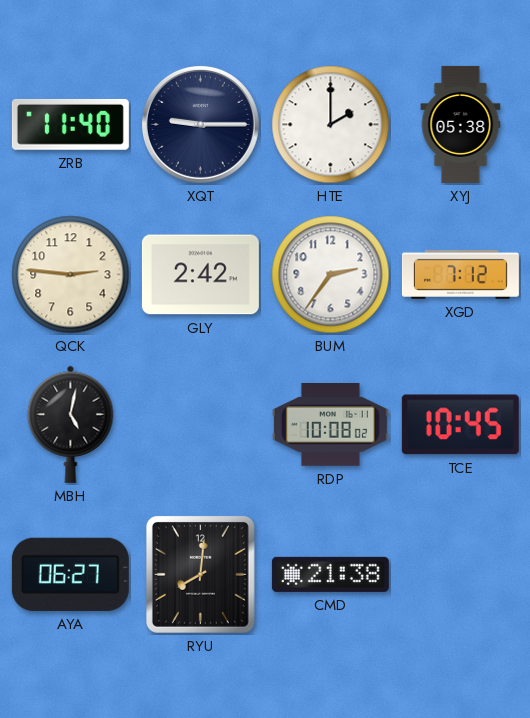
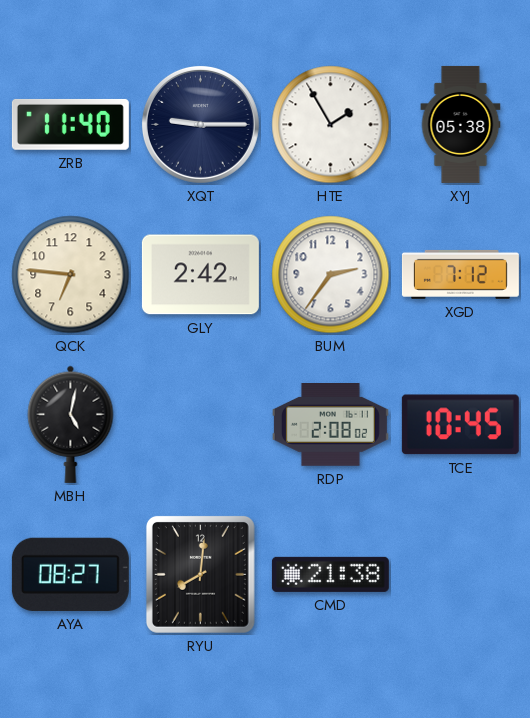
HTE: 2:00 -> 1:55
QCK: 2:46 -> 6:46
RDP: 10:08 -> 2:08
AYA: 06:27 -> 08:27
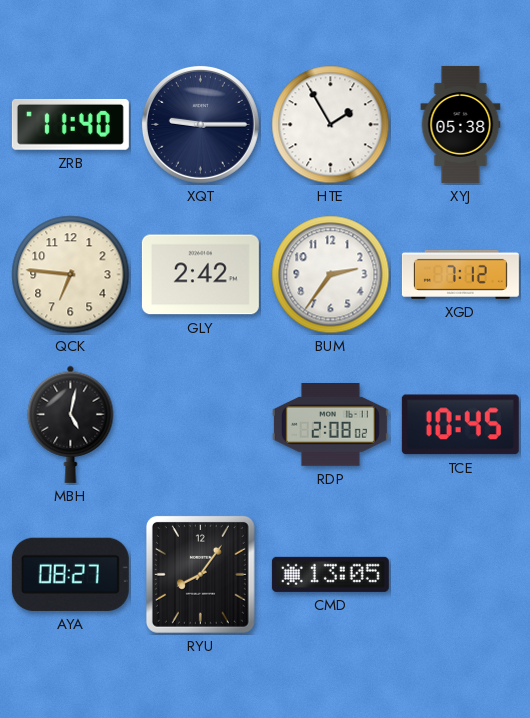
RYU: 8:01 -> 8:06
CMD: 21:38 -> 13:05
